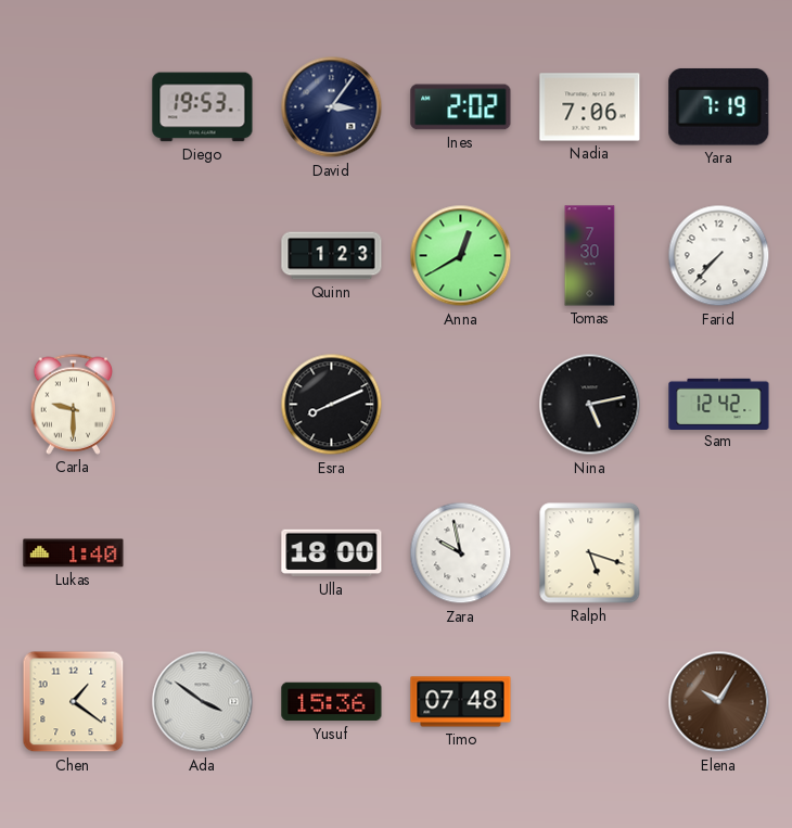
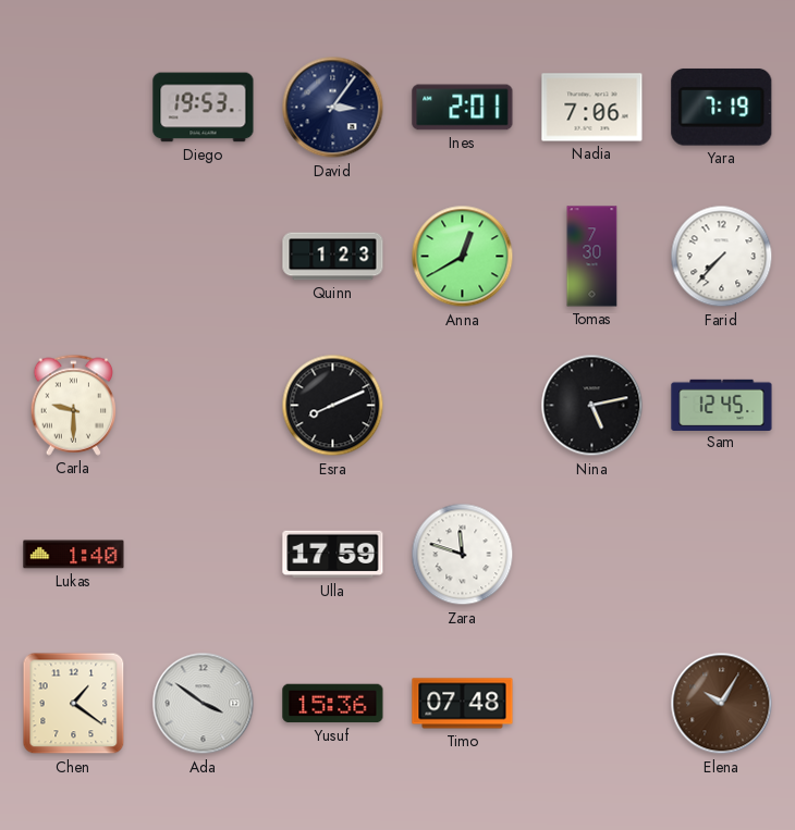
Ines: 2:02 -> 2:01
Sam: 12:42 -> 12:45
Ulla: 18:00 -> 17:59
Zara: 9:58 -> 11:48
Ralph: 5:18 -> none
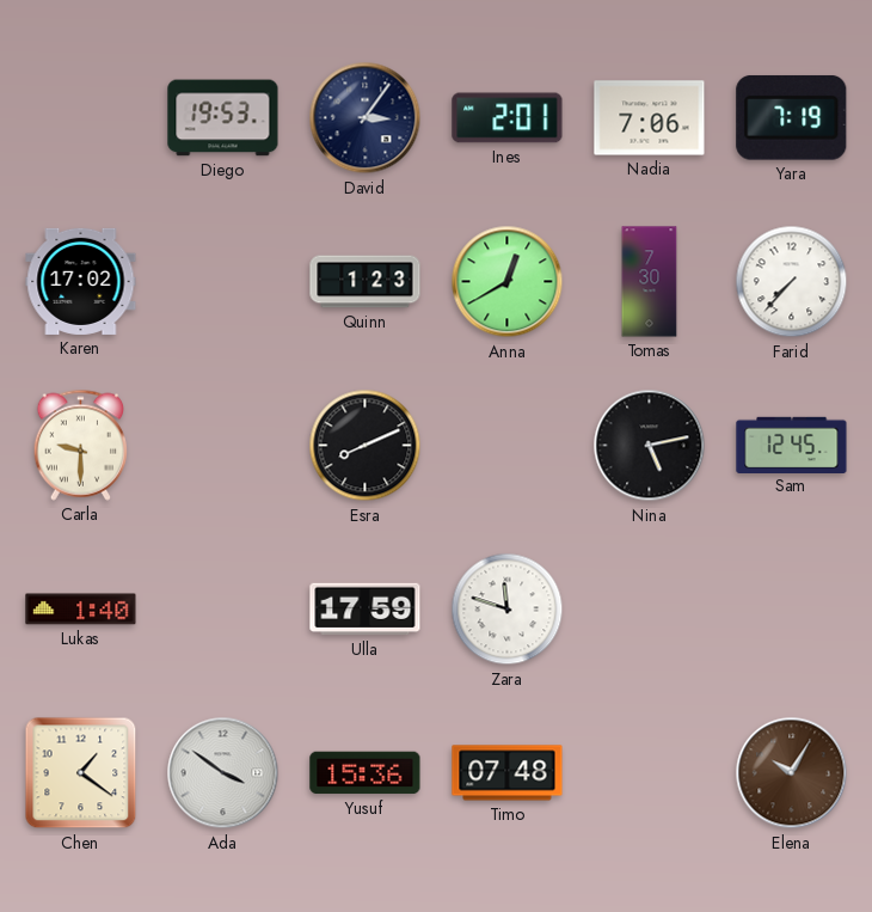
Karen: none -> 17:02
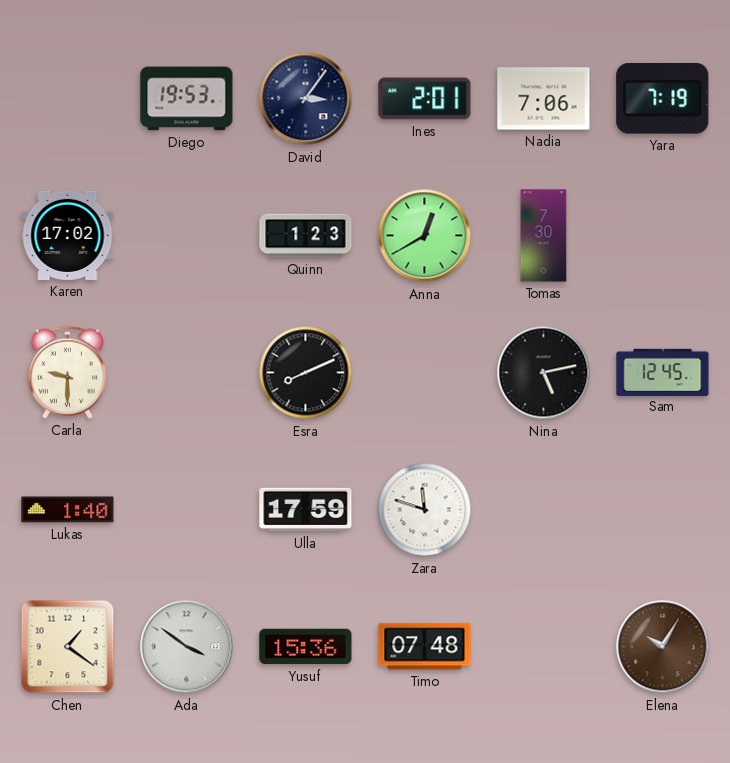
Farid: 7:37 -> none
